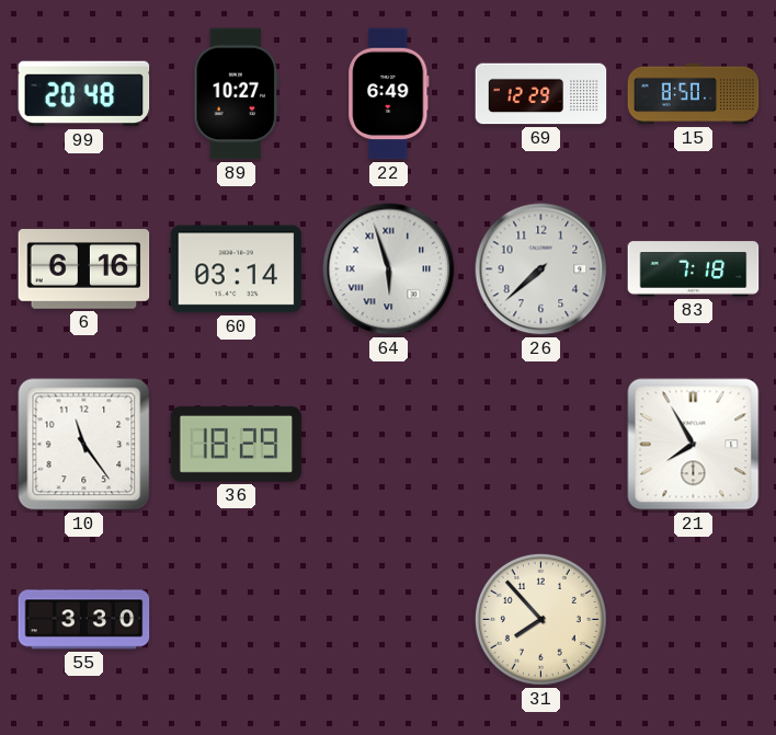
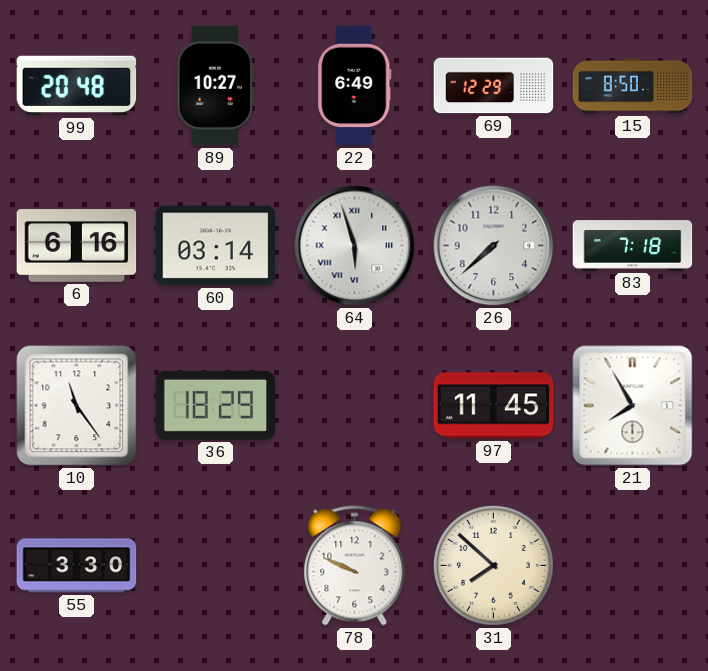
97: none -> 11:45
78: none -> 9:49
31: 7:53 -> 7:52
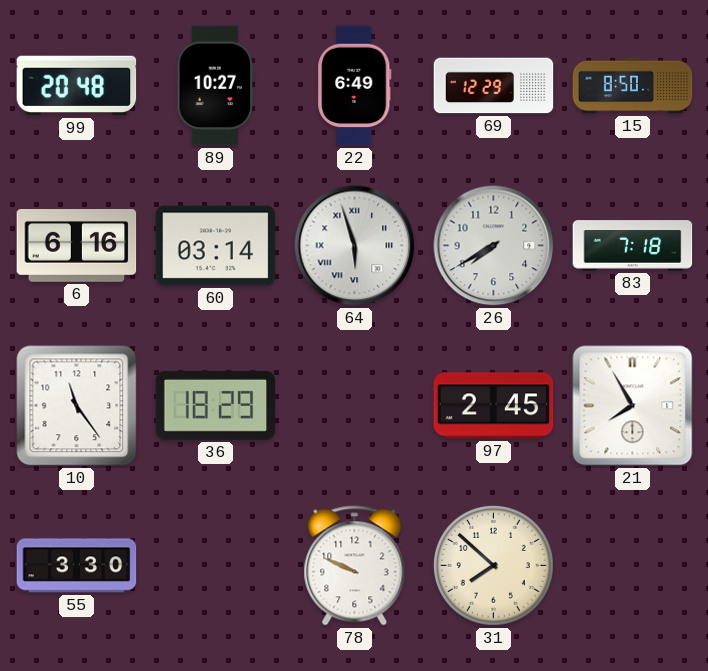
26: 7:38 -> 7:40
97: 11:45 -> 2:45
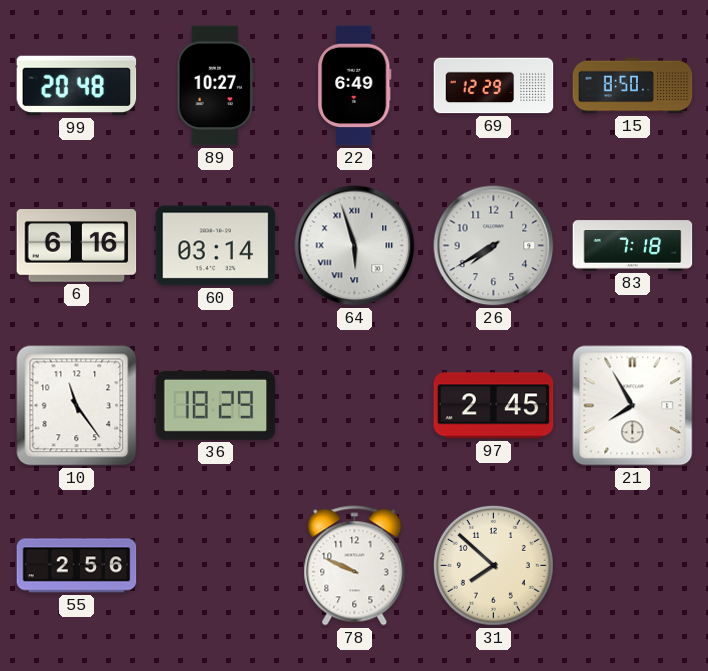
55: 3:30 -> 2:56
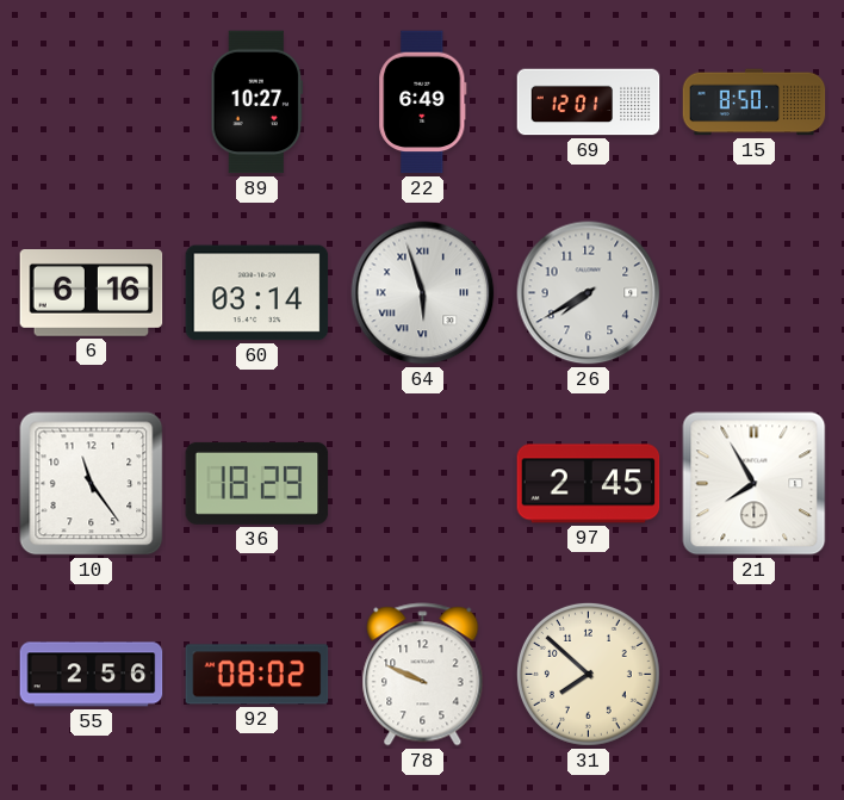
99: 20:48 -> none
69: 12:29 -> 12:01
83: 7:18 -> none
92: none -> 08:02
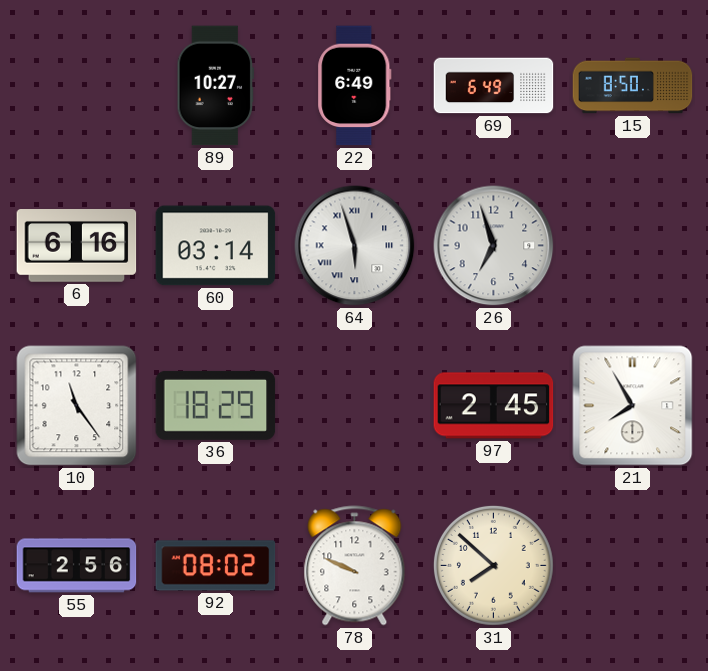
69: 12:01 -> 6:49
26: 7:40 -> 6:57
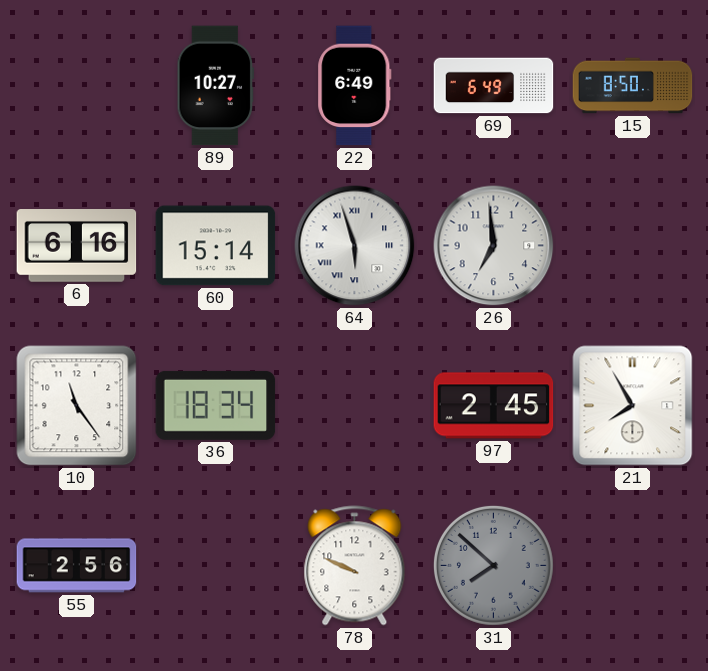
60: 03:14 -> 15:14
26: 6:57 -> 6:59
36: 18:29 -> 18:34
92: 08:02 -> none
31 dial: cream -> grey
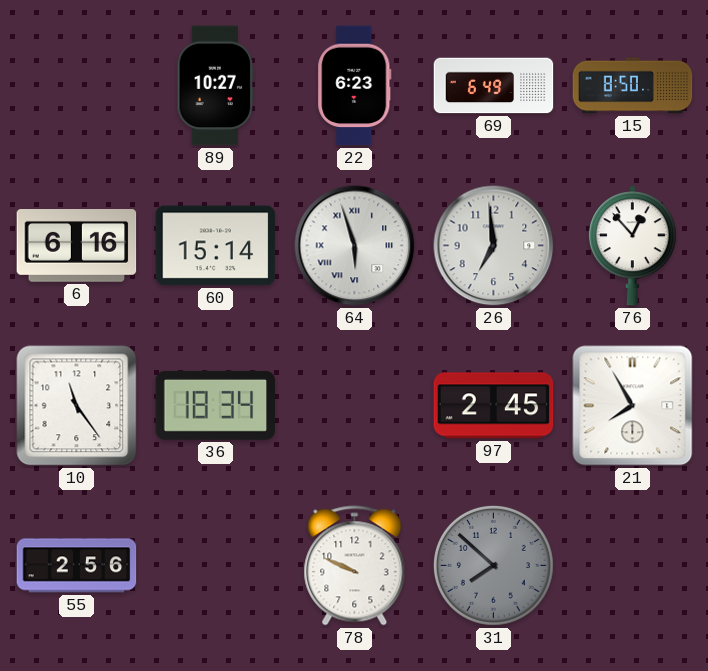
22: 6:49 -> 6:23
76: none -> 12:53
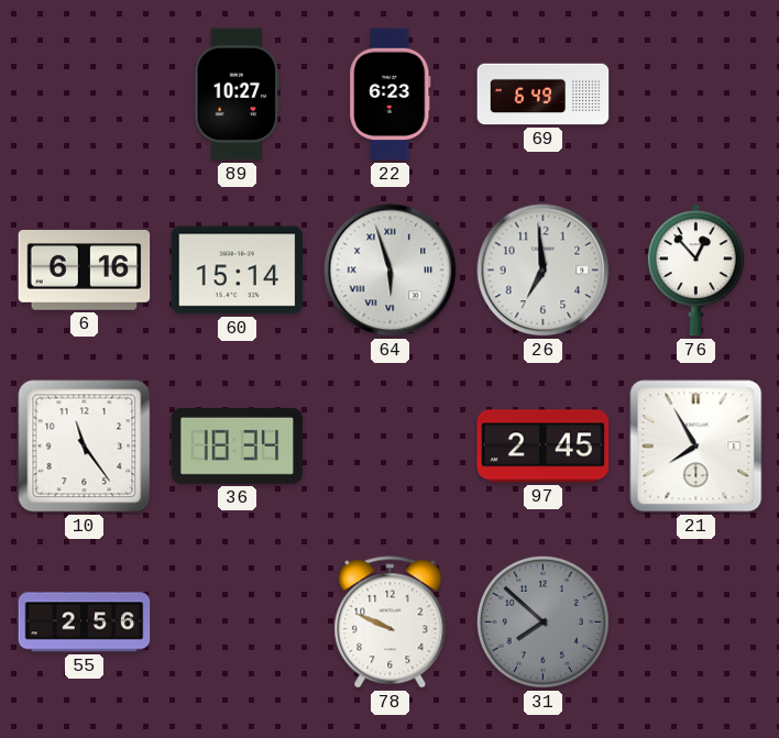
15: 8:50 -> none
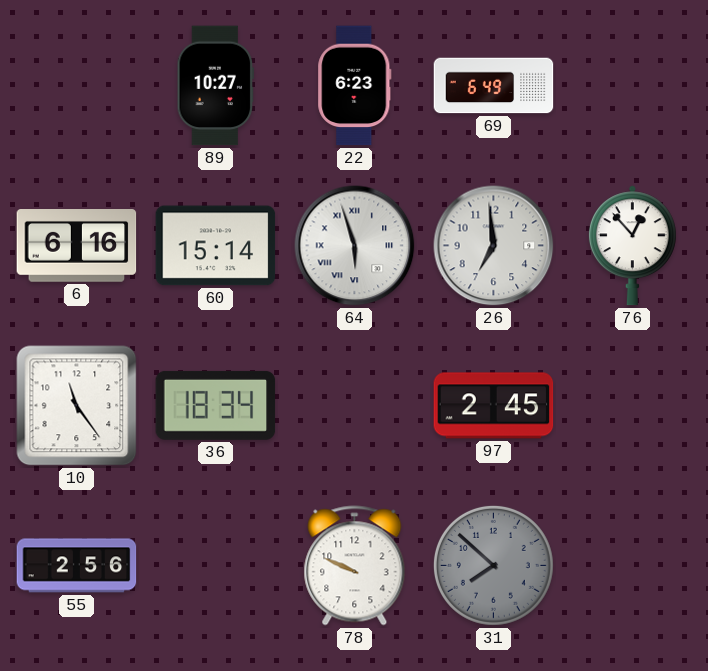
21: 7:55 -> none
